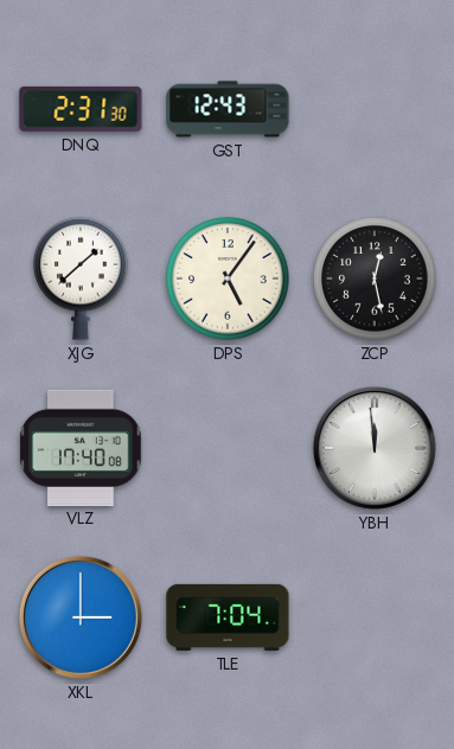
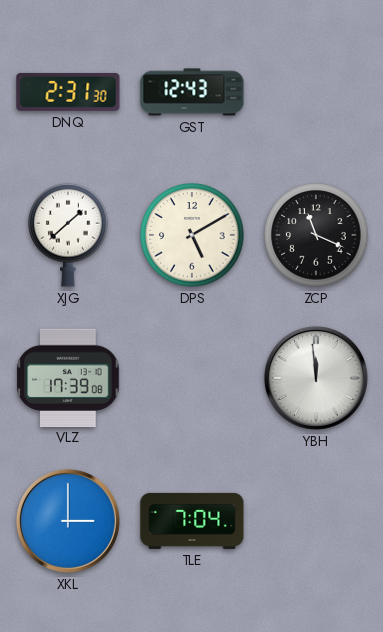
DPS: 5:06 -> 5:10
ZCP: 12:28 -> 11:19
VLZ: 17:40 -> 17:39
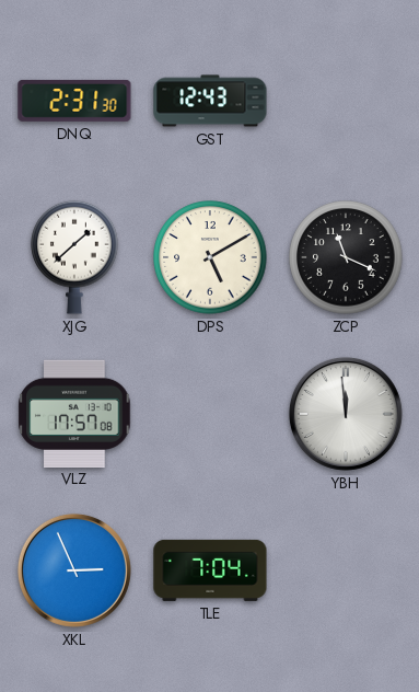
VLZ: 17:39 -> 17:57
XKL: 3:00 -> 2:56
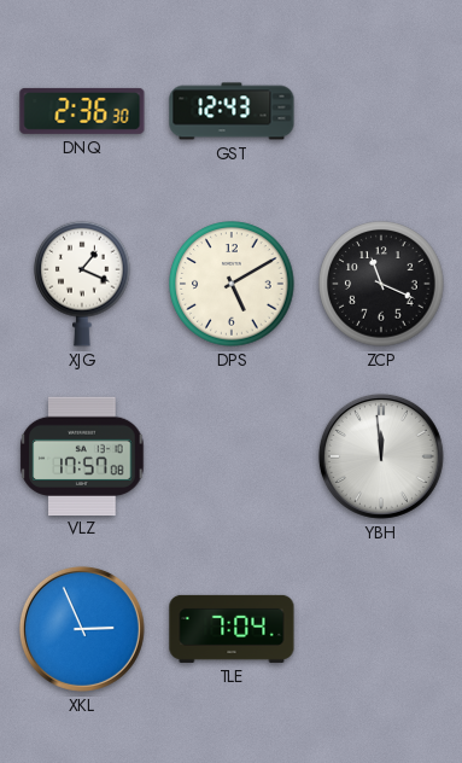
DNQ: 2:31 -> 2:36
XJG: 1:38 -> 1:19
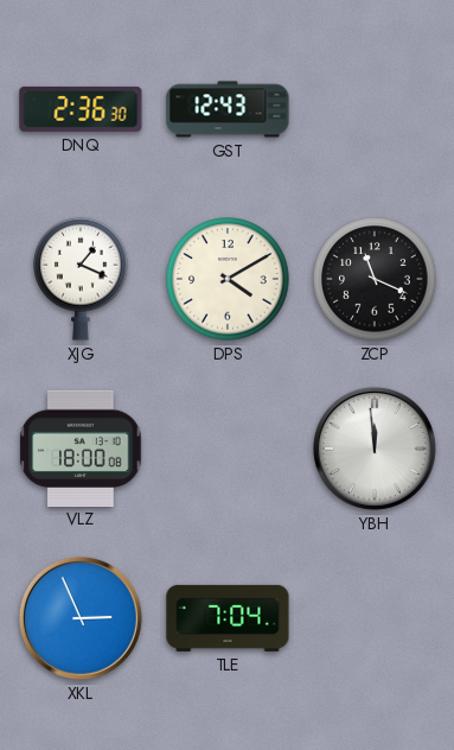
DPS: 5:10 -> 4:10
VLZ: 17:57 -> 18:00
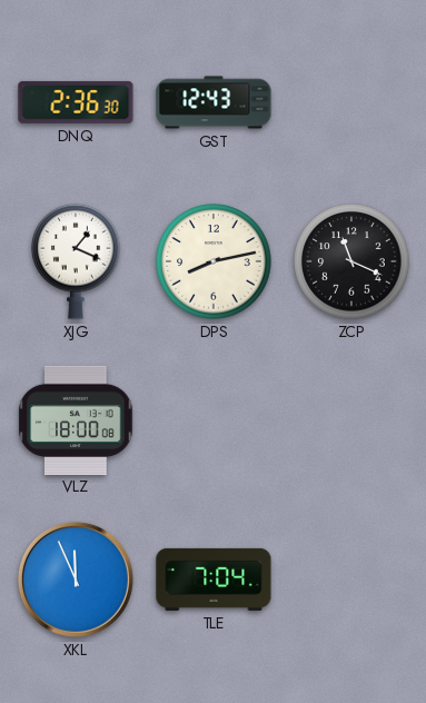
DPS: 4:10 -> 8:13
YBH: 11:59 -> none
XKL: 2:56 -> 11:56
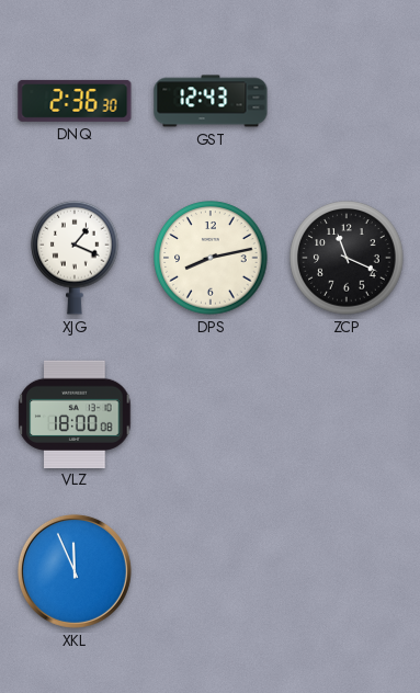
TLE: 7:04 -> none
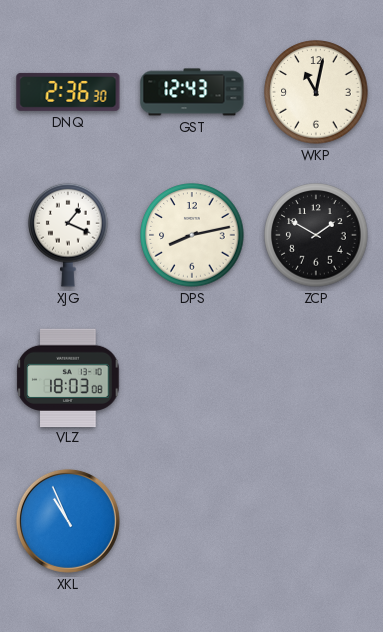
WKP: none -> 11:02
ZCP: 11:19 -> 1:50
VLZ: 18:00 -> 18:03
XKL: 11:56 -> 10:56
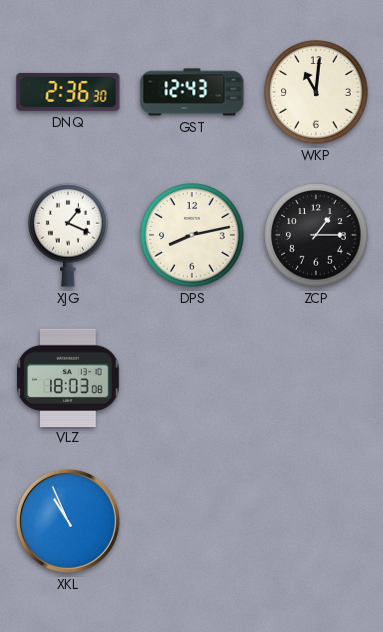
WKP: 11:02 -> 11:01
ZCP: 1:50 -> 1:15
